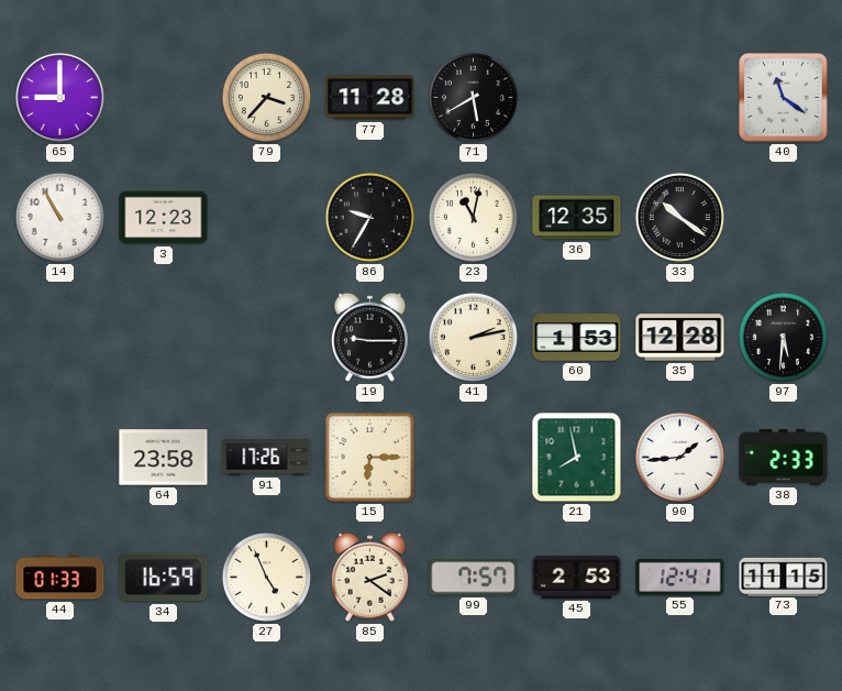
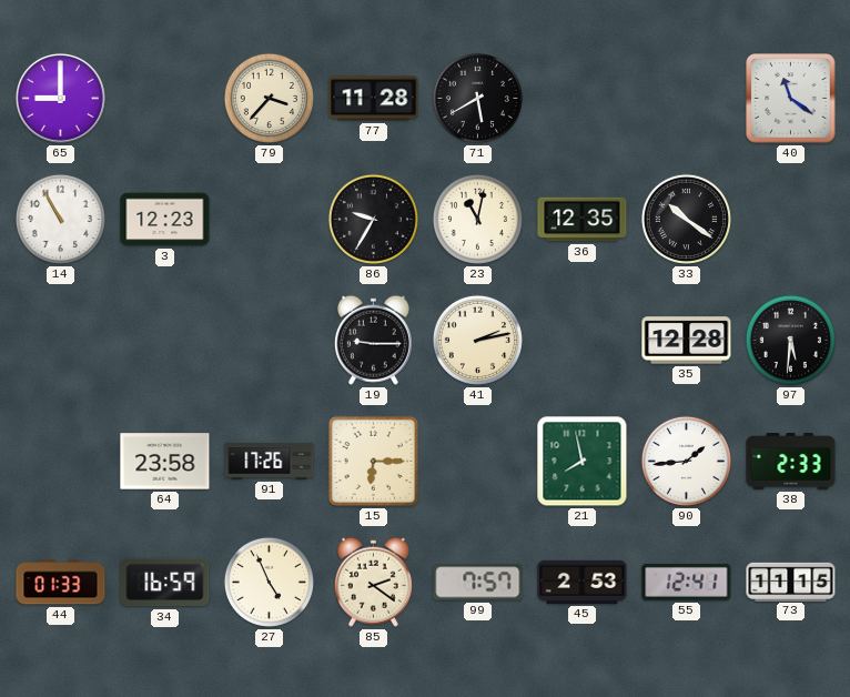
60: 1:53 -> none
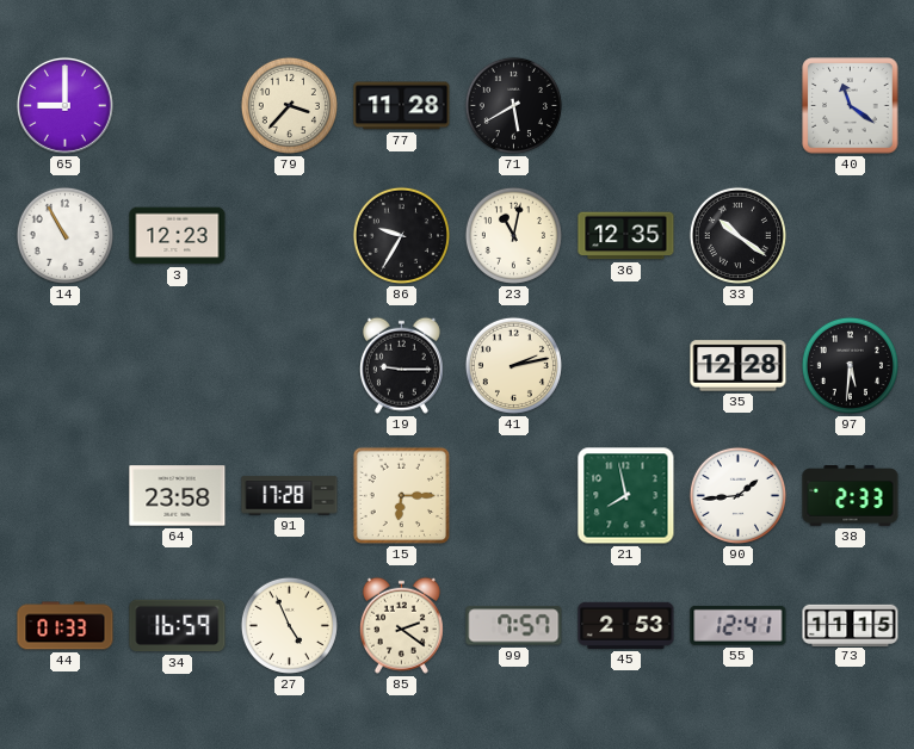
91: 17:26 -> 17:28
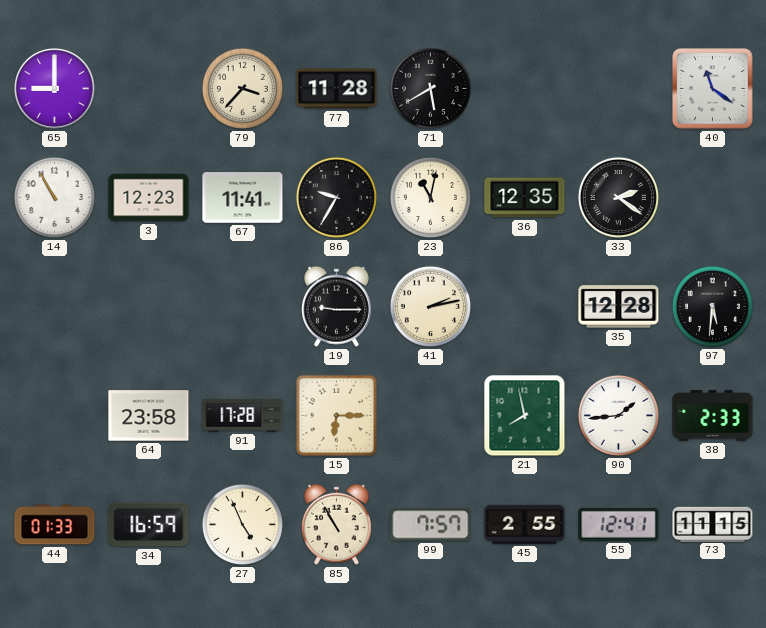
67: none -> 11:41
33: 10:21 -> 2:21
85: 2:21 -> 10:55
45: 2:53 -> 2:55
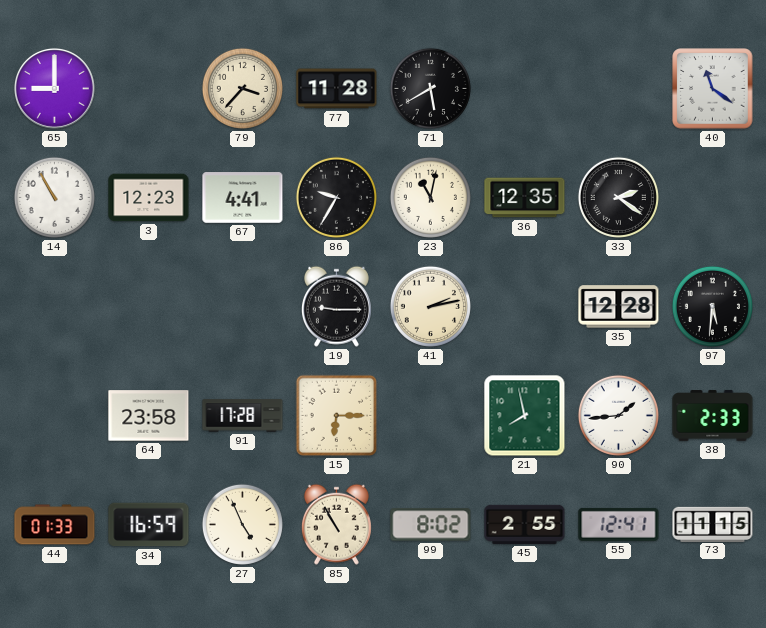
67: 11:41 -> 4:41
99: 7:57 -> 8:02
